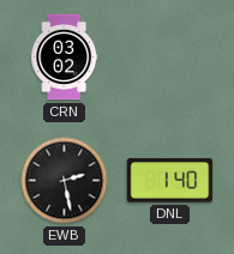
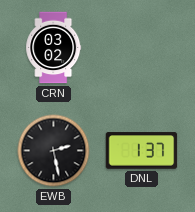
DNL: 1:40 -> 1:37
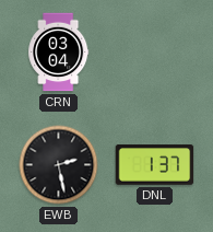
CRN: 03:02 -> 03:04
